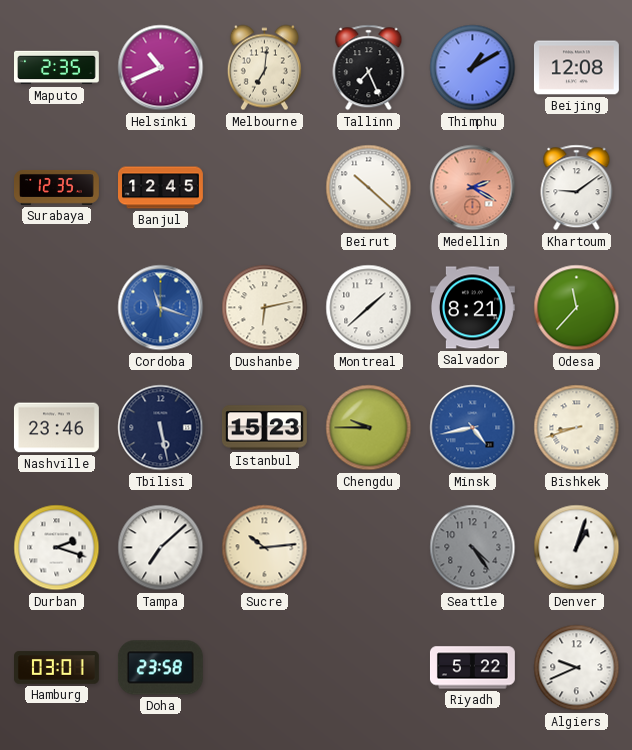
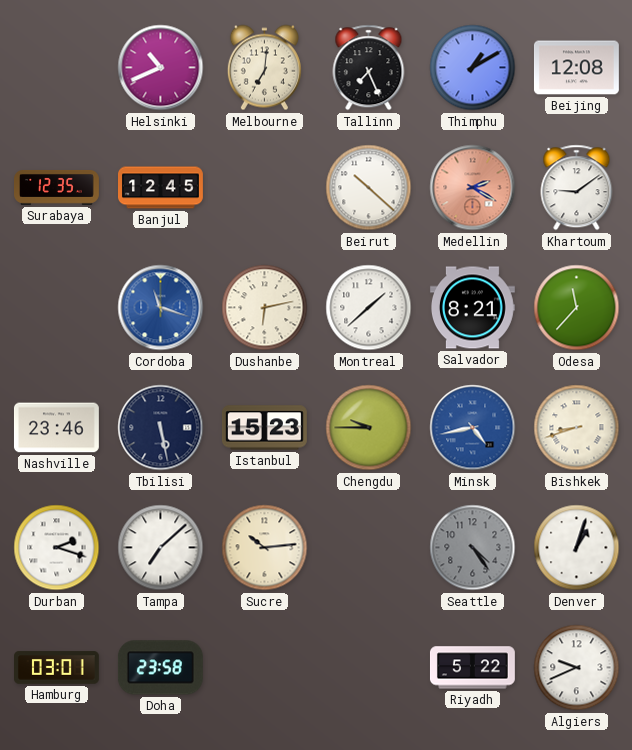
Maputo: 2:35 -> none
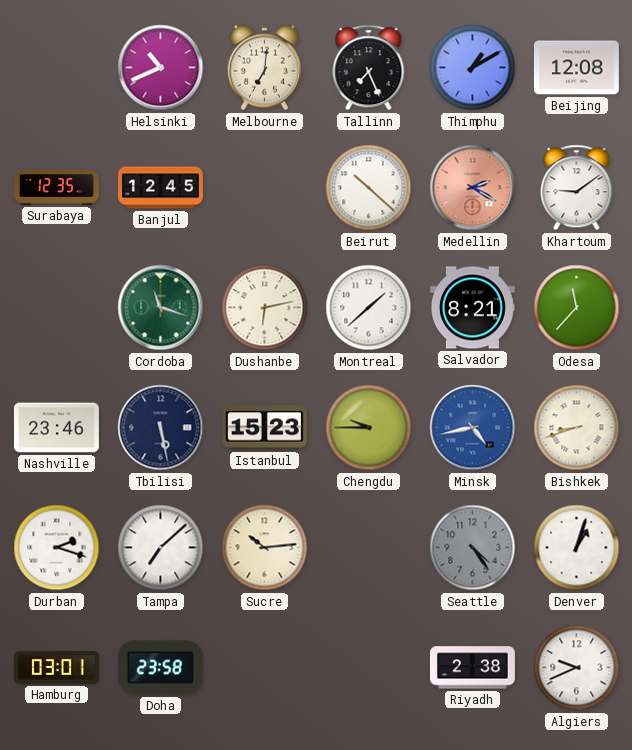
Cordoba dial: blue -> green
Riyadh: 5:22 -> 2:38
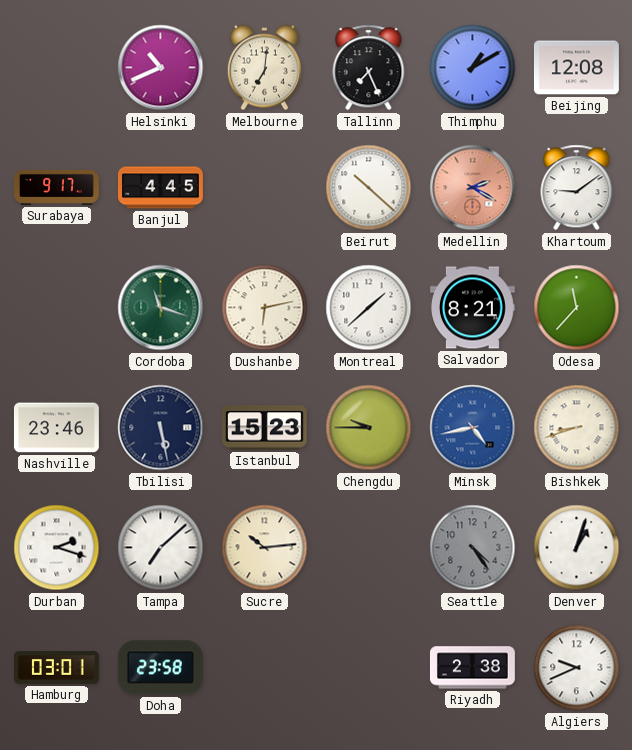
Surabaya: 12:35 -> 9:17
Banjul: 12:45 -> 4:45
